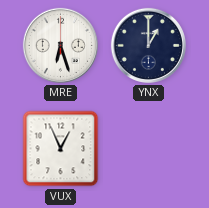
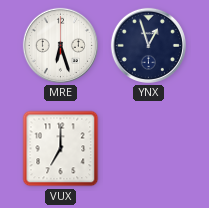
YNX: 1:00 -> 12:57
VUX: 12:56 -> 7:00
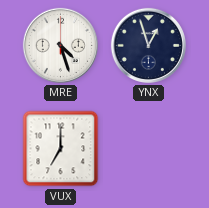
MRE: 6:27 -> 4:27
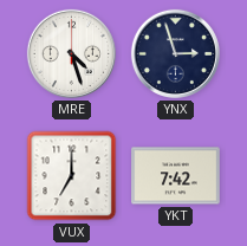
YNX: 12:57 -> 2:57
YKT: none -> 7:42
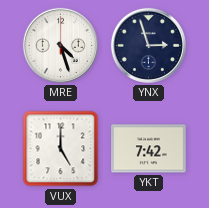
VUX: 7:00 -> 5:00
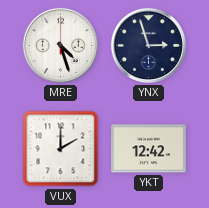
VUX: 5:00 -> 2:00
YKT: 7:42 -> 12:42
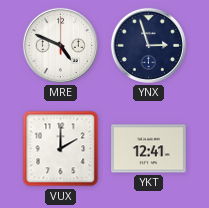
MRE: 4:27 -> 4:49
YKT: 12:42 -> 12:41
